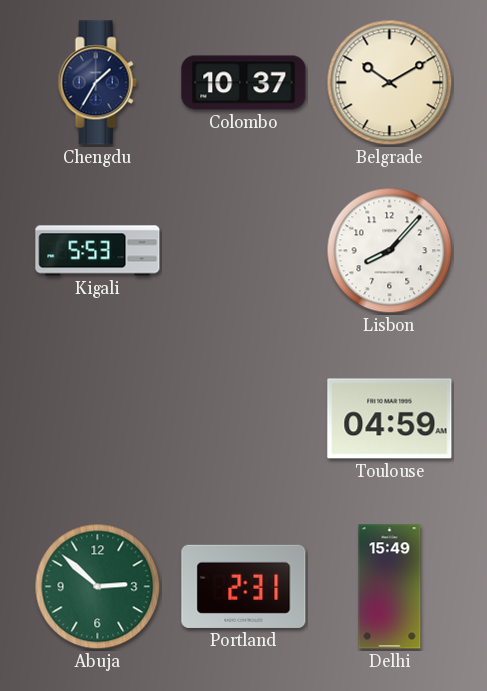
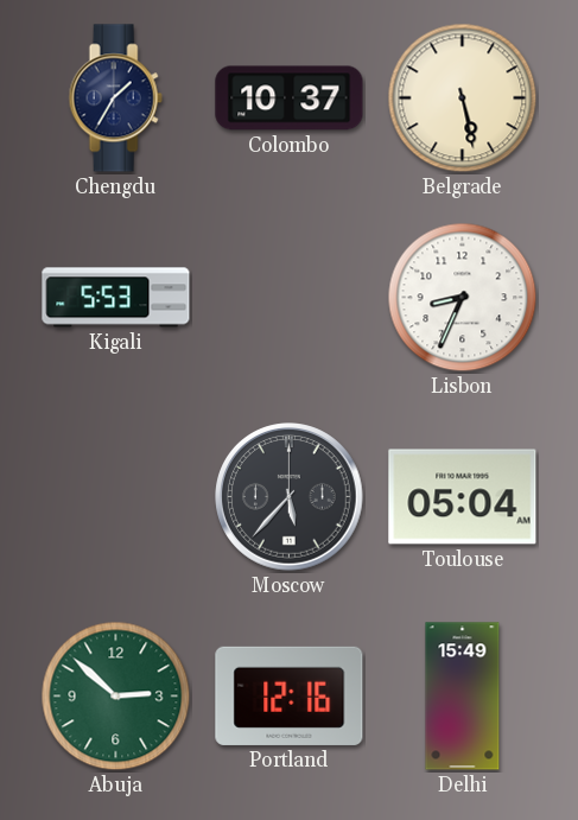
Belgrade: 10:10 -> 5:28
Lisbon: 8:07 -> 8:34
Moscow: none -> 5:37
Toulouse: 04:59 -> 05:04
Portland: 2:31 -> 12:16
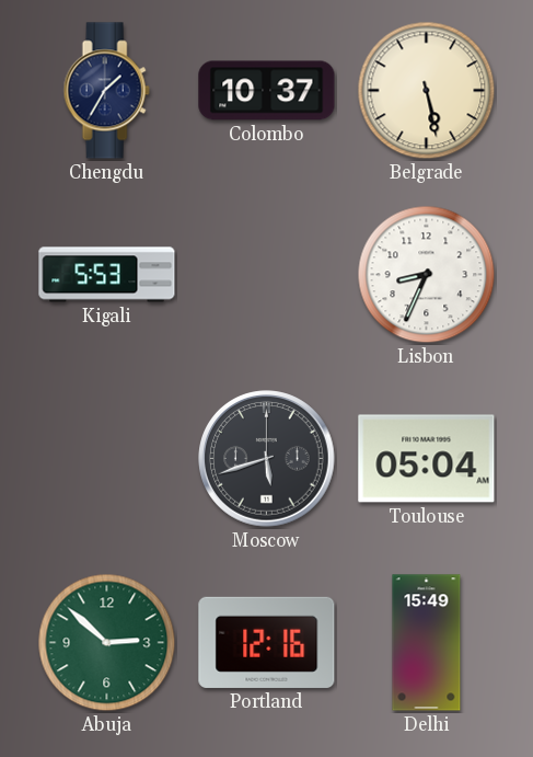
Moscow: 5:37 -> 5:42
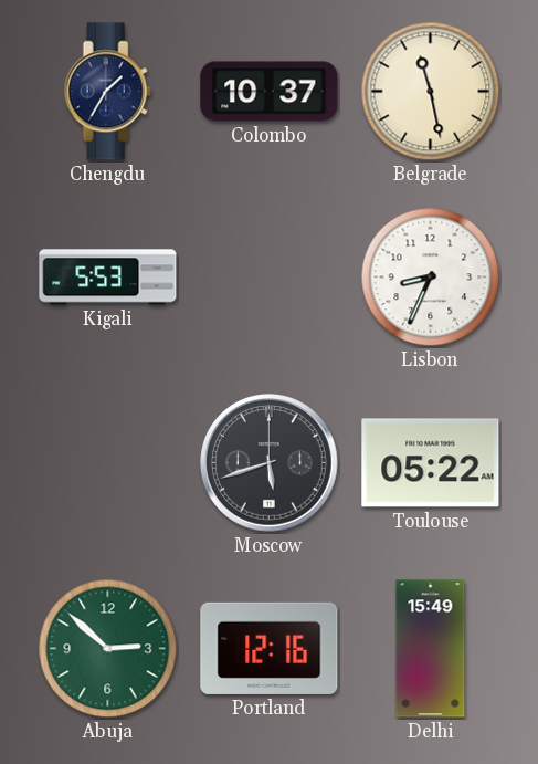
Belgrade: 5:28 -> 11:28
Toulouse: 05:04 -> 05:22
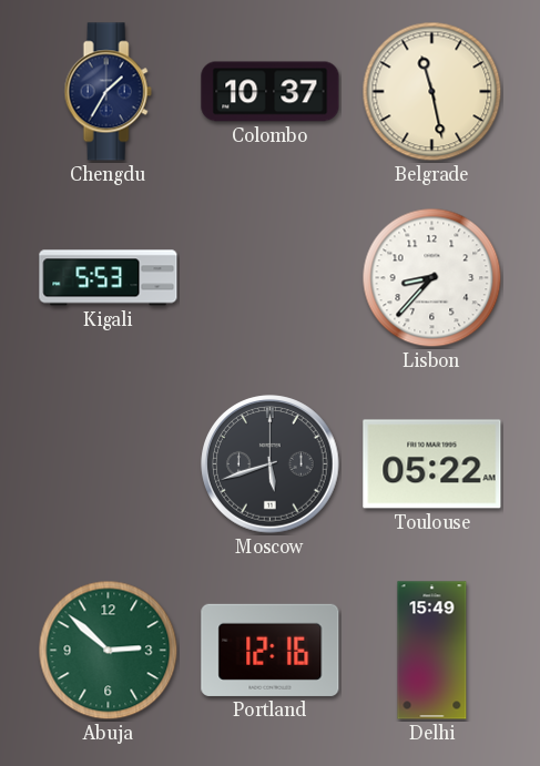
Lisbon: 8:34 -> 8:37
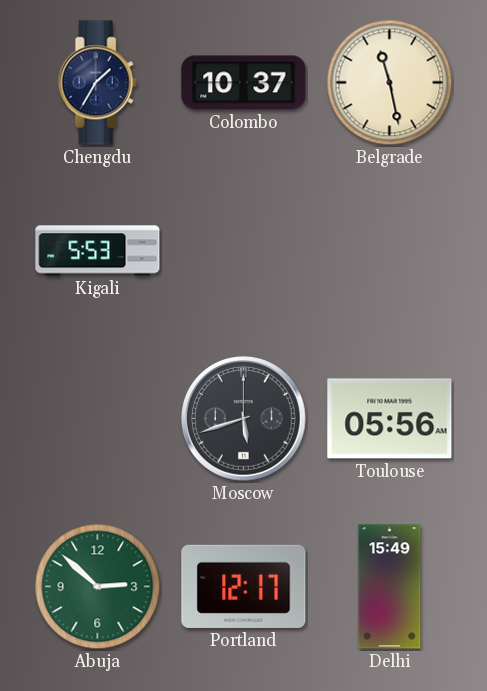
Lisbon: 8:37 -> none
Toulouse: 05:22 -> 05:56
Portland: 12:16 -> 12:17
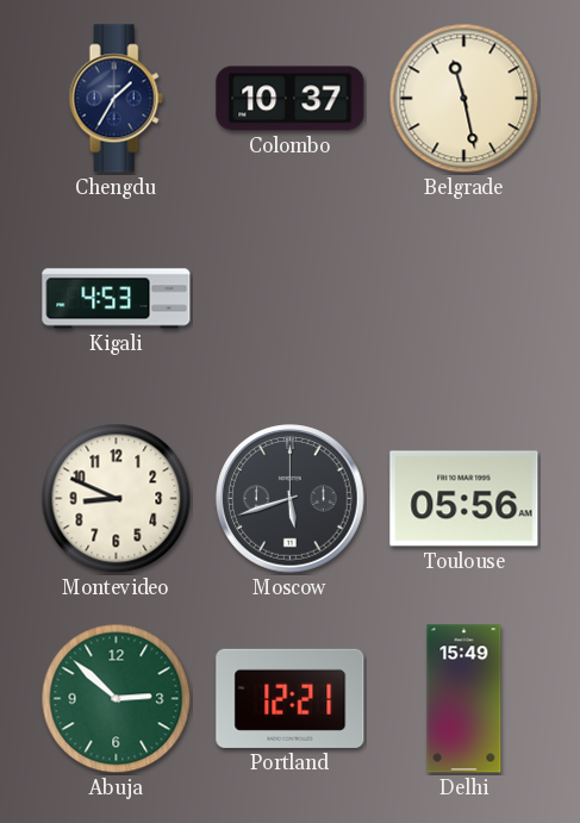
Kigali: 5:53 -> 4:53
Montevideo: none -> 8:49
Portland: 12:17 -> 12:21
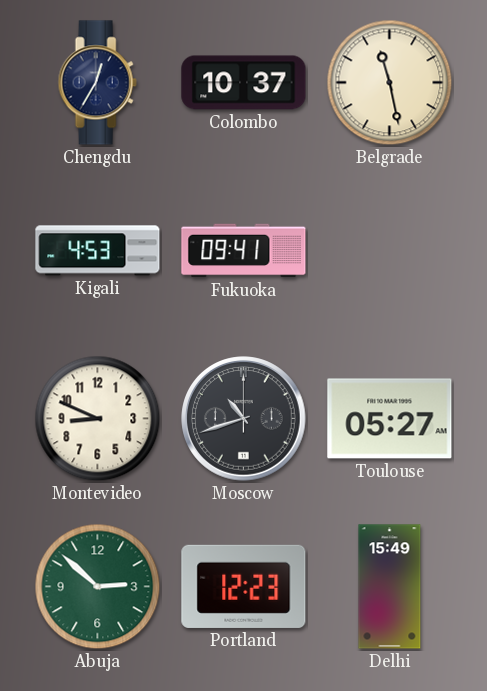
Chengdu: 1:35 -> 12:35
Fukuoka: none -> 09:41
Moscow: 5:42 -> 10:42
Toulouse: 05:56 -> 05:27
Portland: 12:21 -> 12:23
